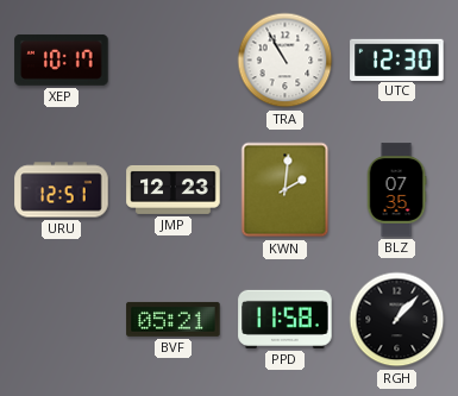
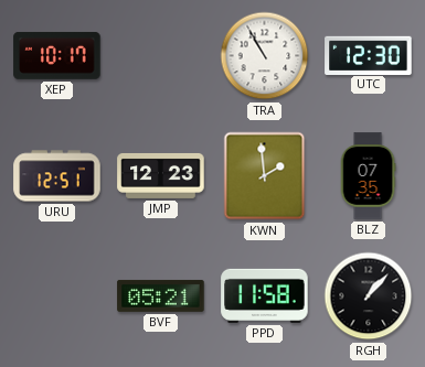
KWN: 2:01 -> 1:59
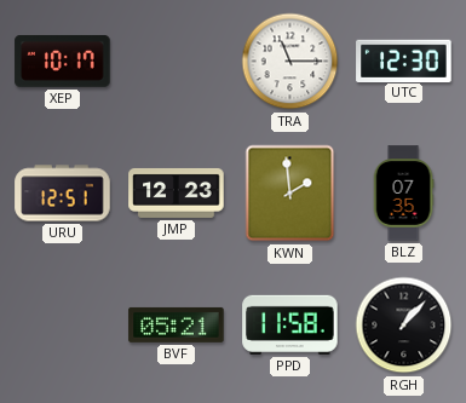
TRA: 10:55 -> 11:15
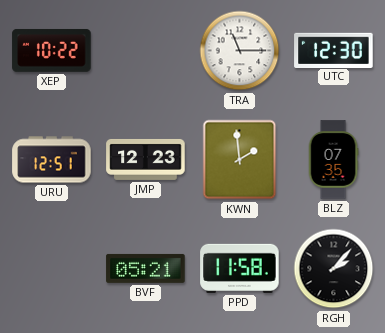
XEP: 10:17 -> 10:22
RGH: 1:07 -> 2:07
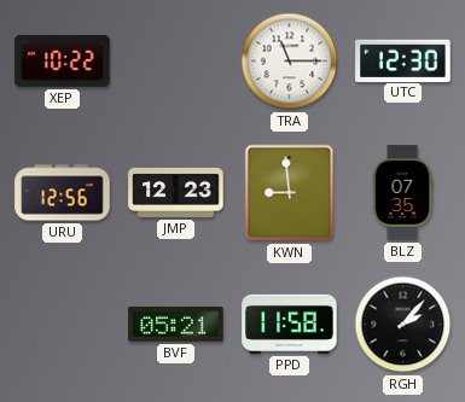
URU: 12:51 -> 12:56
KWN: 1:59 -> 8:59
